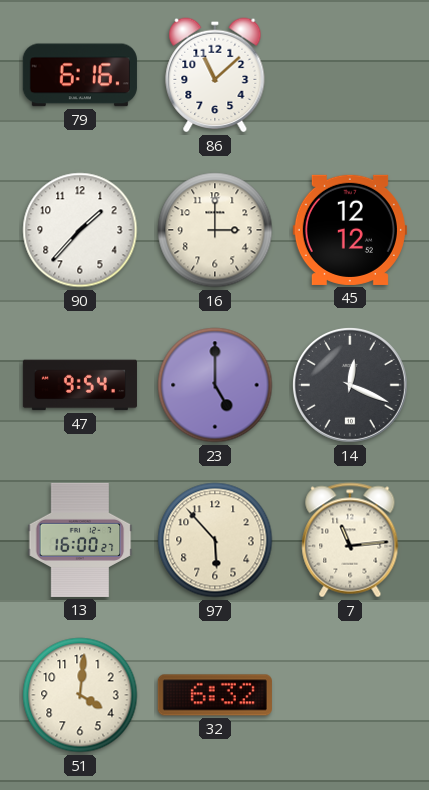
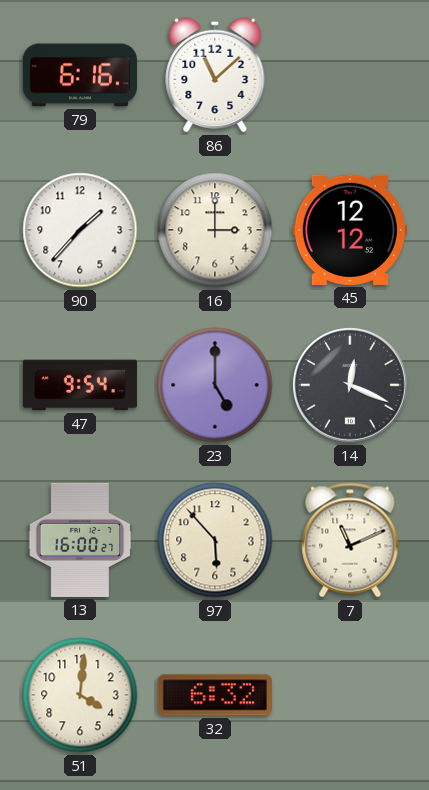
7: 11:14 -> 11:11
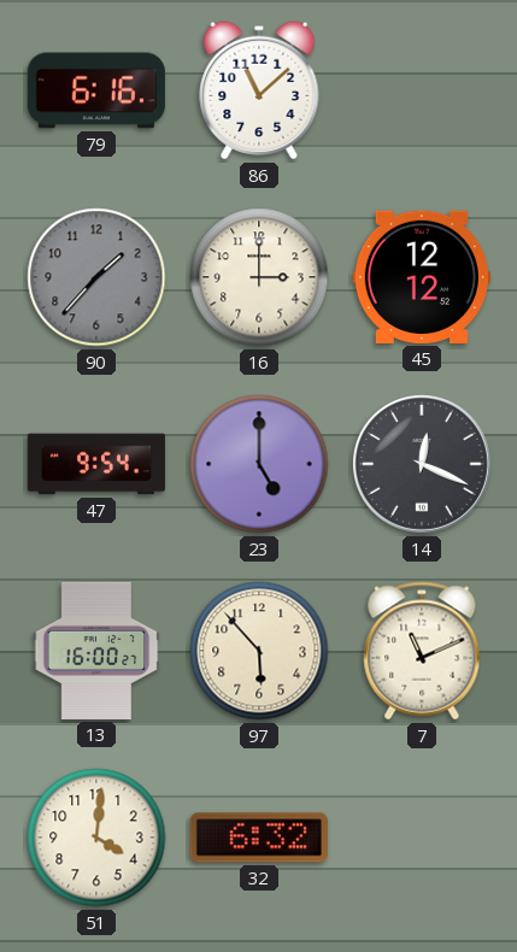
90 dial: white -> grey
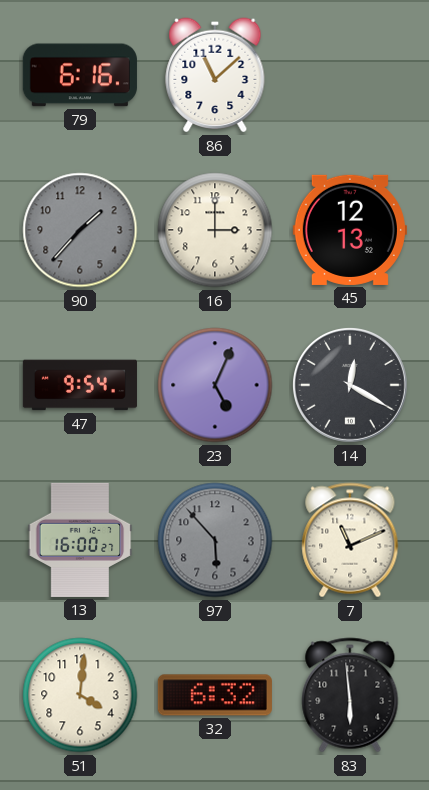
45: 12:12 -> 12:13
23: 5:00 -> 5:04
14: 12:19 -> 12:20
97 dial: cream -> grey
83: none -> 5:59
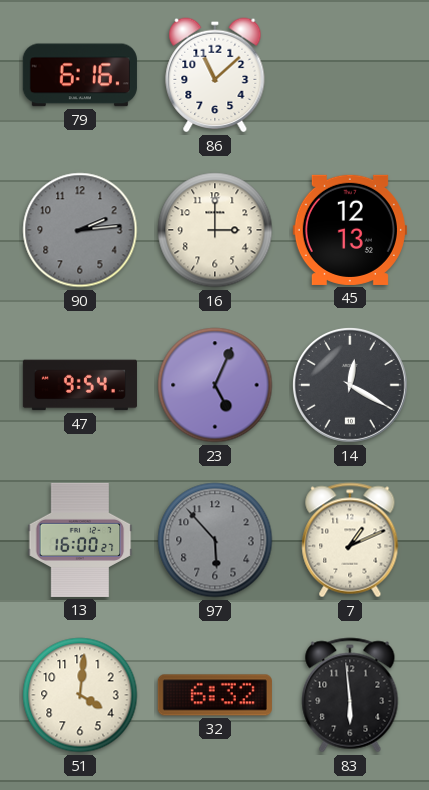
90: 1:37 -> 2:14
7: 11:11 -> 1:11
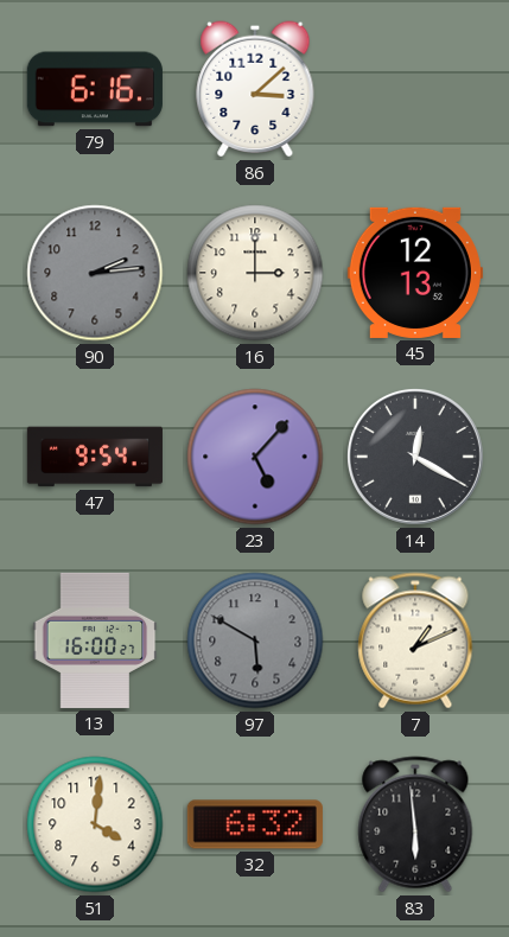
86: 11:08 -> 3:08
23: 5:04 -> 5:07
97: 5:53 -> 5:50
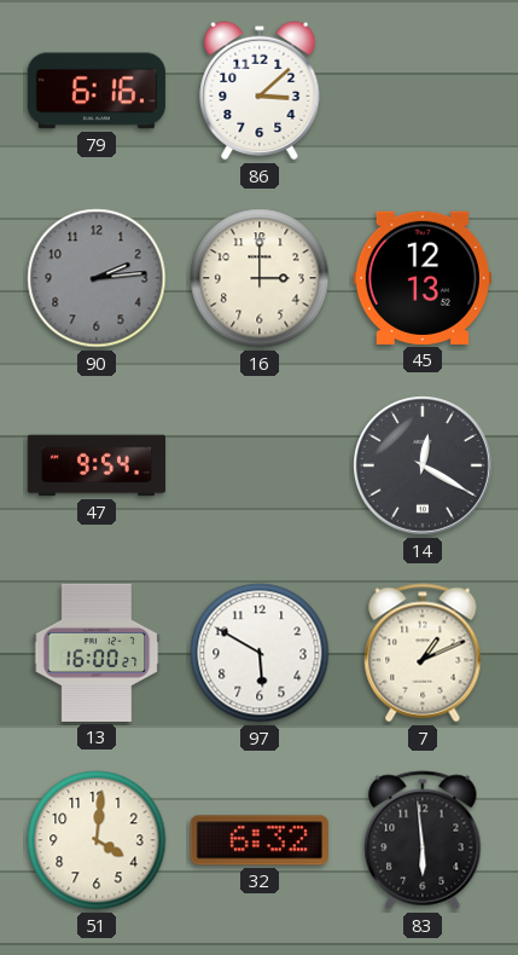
23: 5:07 -> none
97 dial: grey -> white
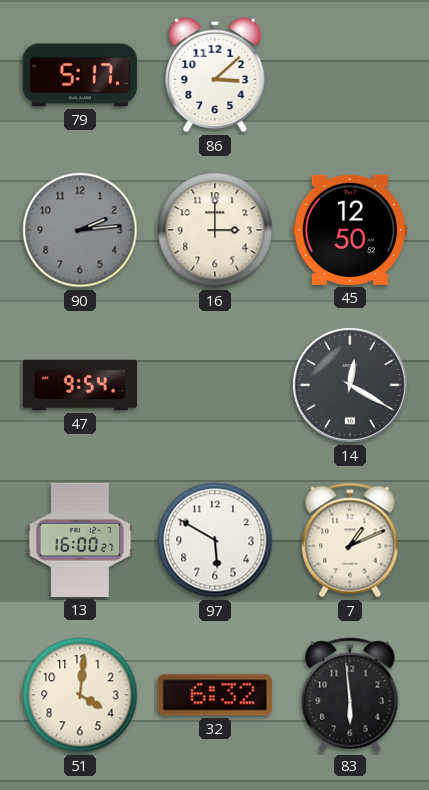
79: 6:16 -> 5:17
45: 12:13 -> 12:50
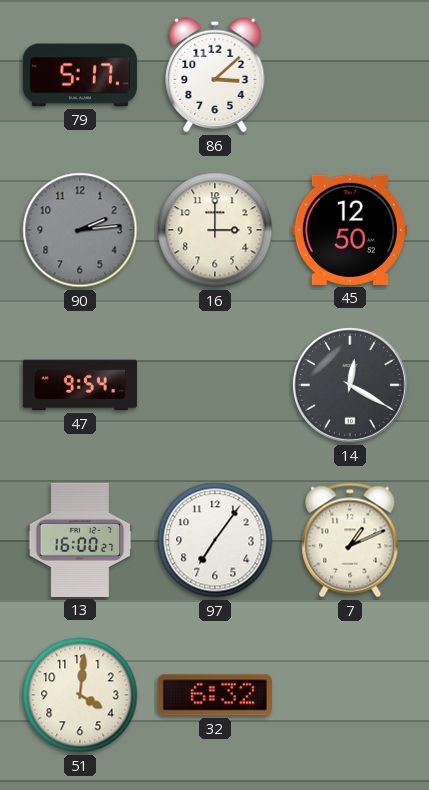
97: 5:50 -> 7:06
83: 5:59 -> none
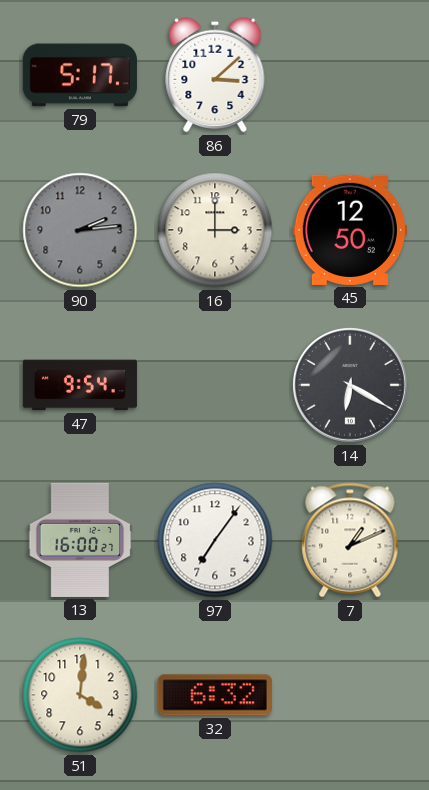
14: 12:20 -> 6:20
